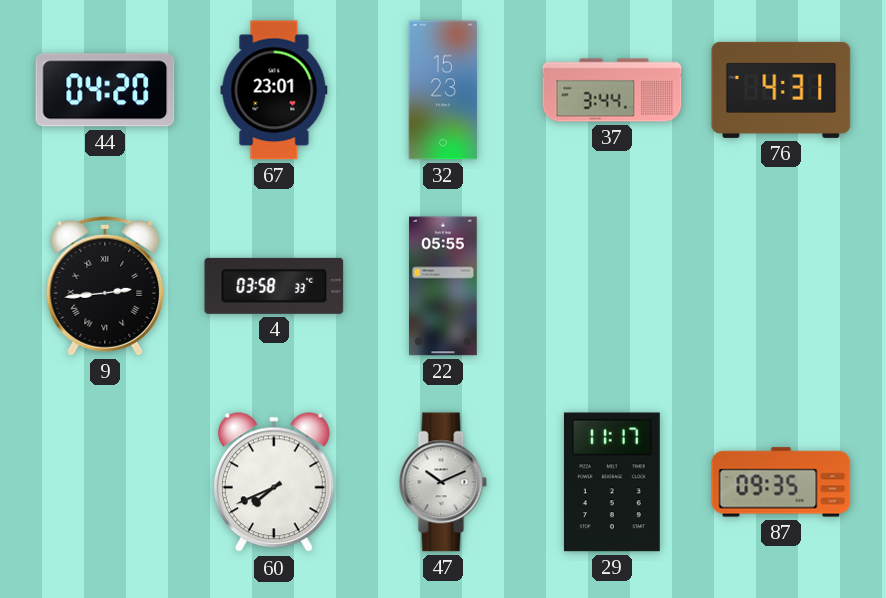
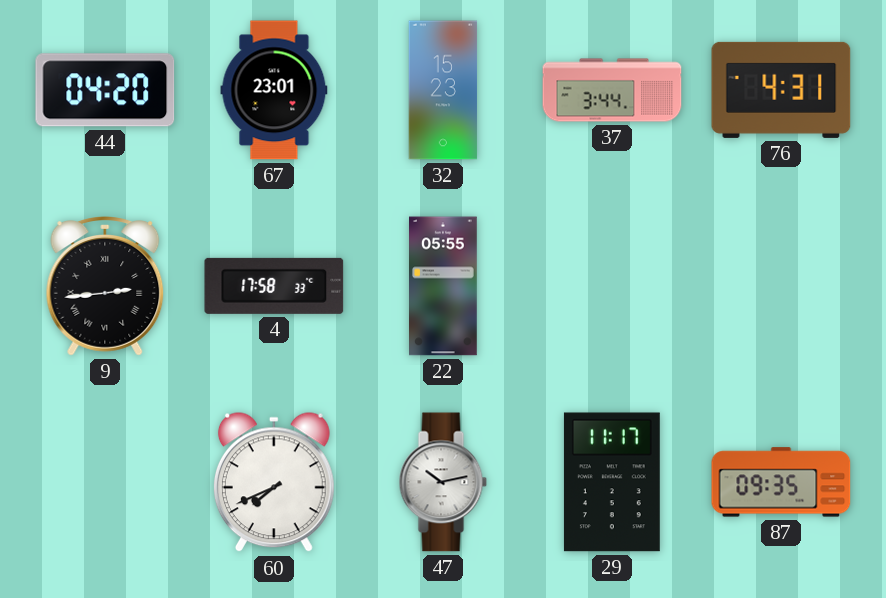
4: 03:58 -> 17:58
47: 10:11 -> 10:13
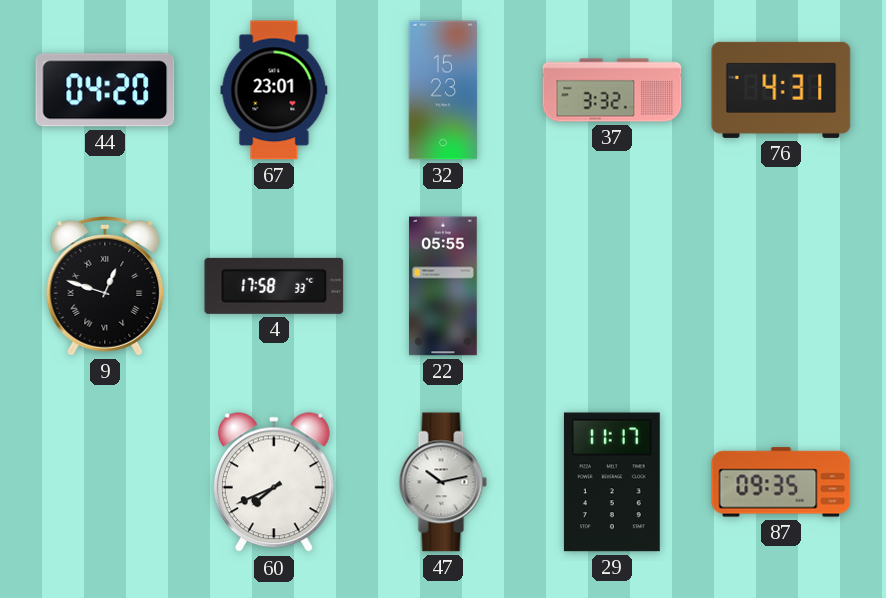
37: 3:44 -> 3:32
9: 2:44 -> 12:48
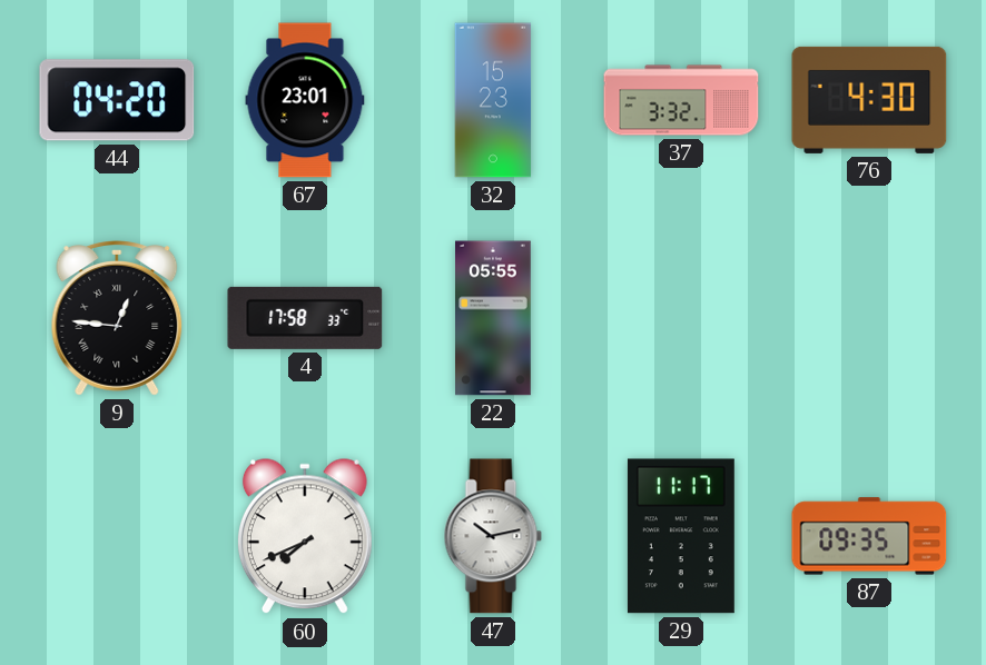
76: 4:31 -> 4:30
9: 12:48 -> 12:46
